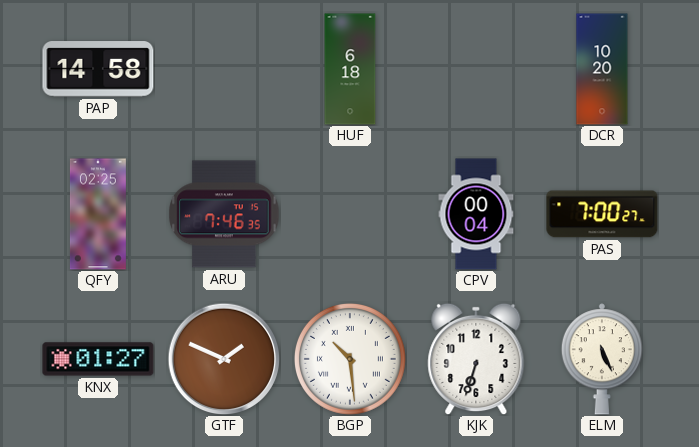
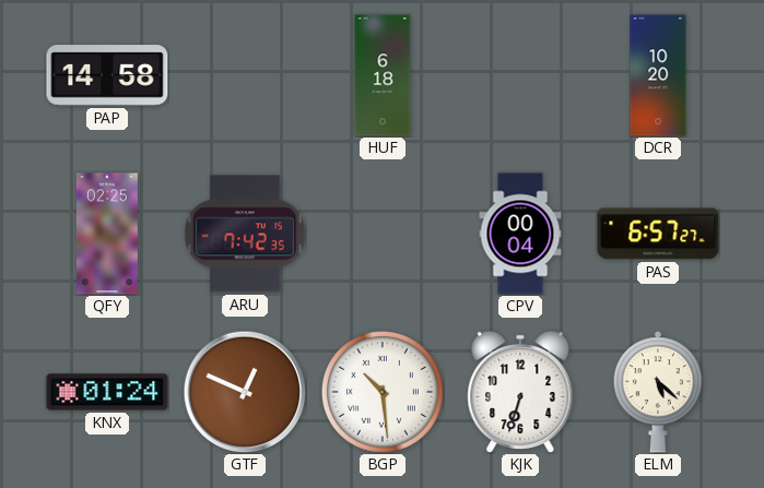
ARU: 7:46 -> 7:42
PAS: 7:00 -> 6:57
KNX: 01:27 -> 01:24
GTF: 1:49 -> 12:49
ELM: 5:26 -> 5:22
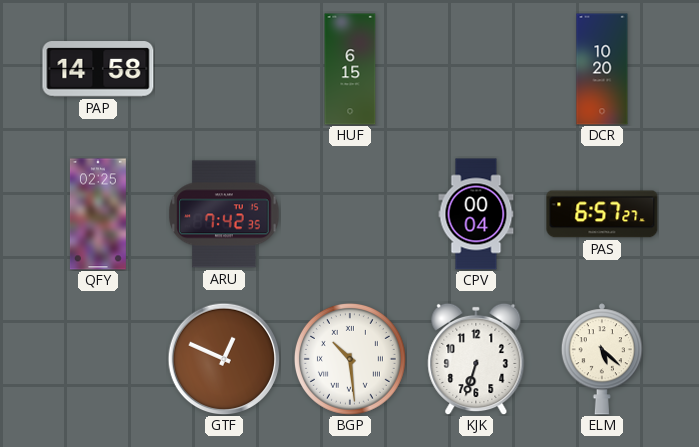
HUF: 6:18 -> 6:15
KNX: 01:24 -> none
